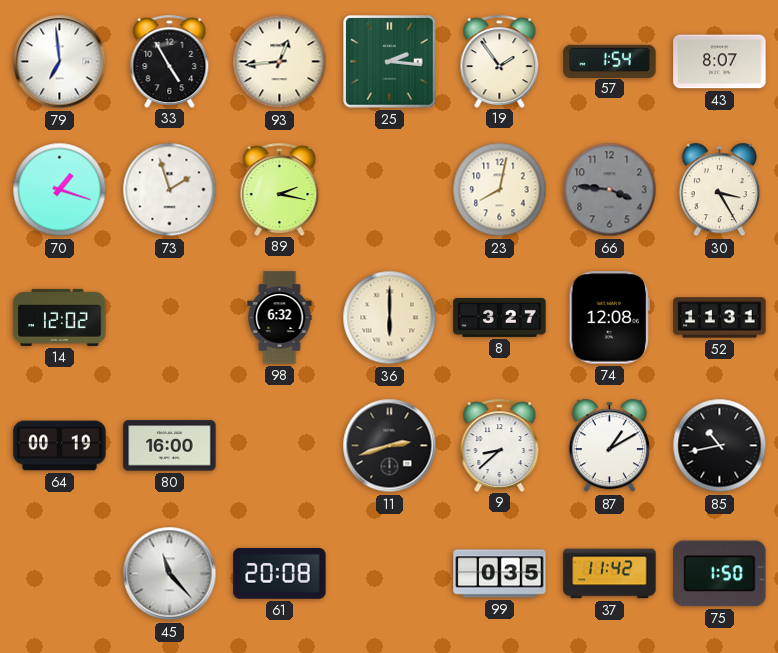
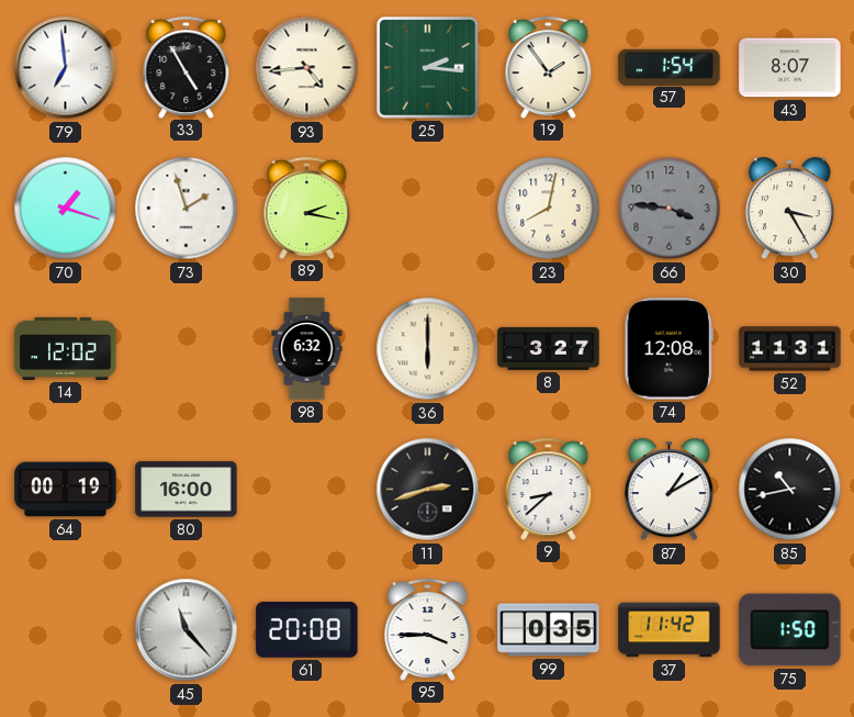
93: 12:44 -> 4:44
95: none -> 3:45
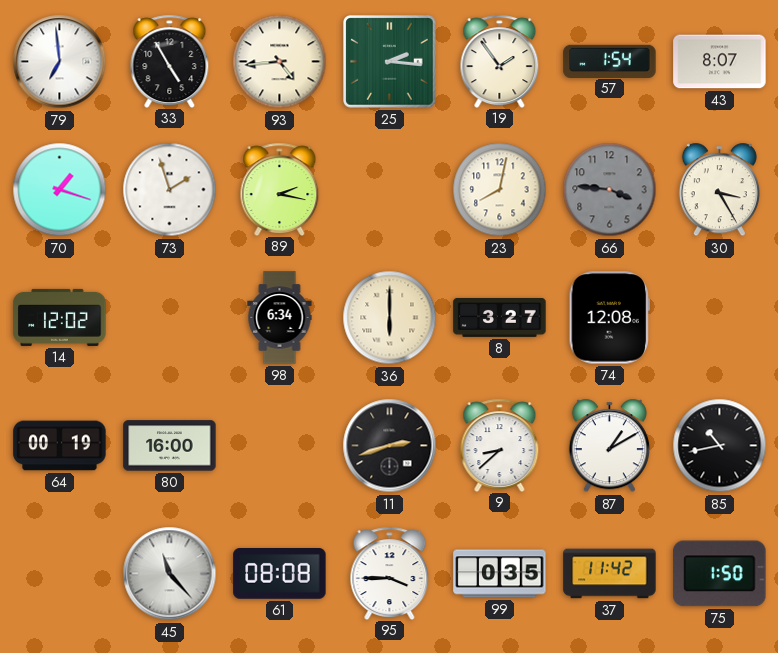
98: 6:32 -> 6:34
52: 11:31 -> none
61: 20:08 -> 08:08
